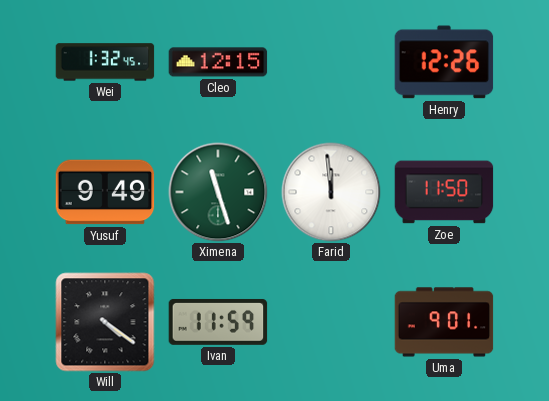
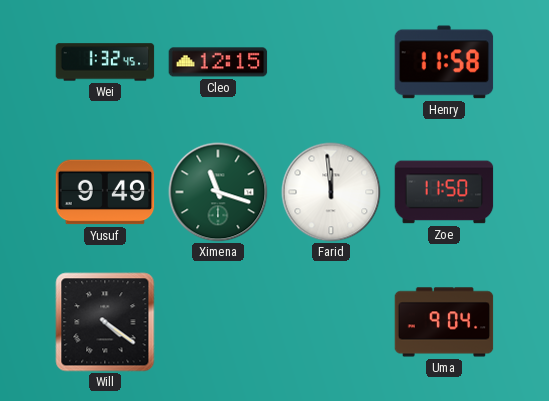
Henry: 12:26 -> 11:58
Ximena: 11:27 -> 11:18
Ivan: 11:59 -> none
Uma: 9:01 -> 9:04
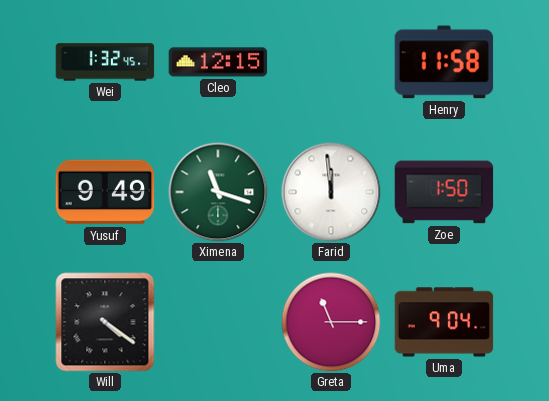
Zoe: 11:50 -> 1:50
Greta: none -> 11:15
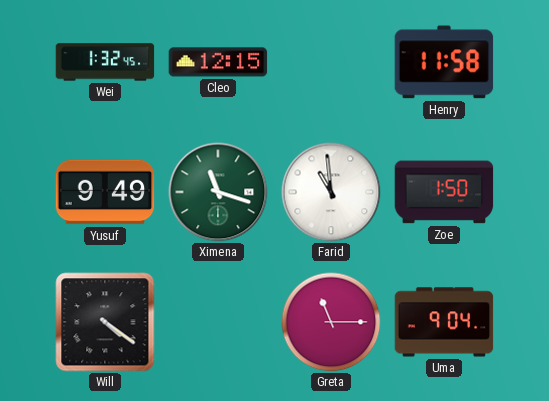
Farid: 11:59 -> 10:59
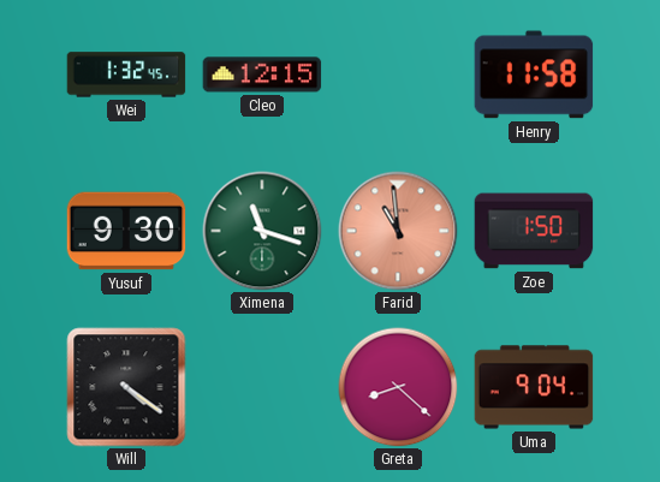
Yusuf: 9:49 -> 9:30
Farid dial: white -> salmon
Greta: 11:15 -> 8:22
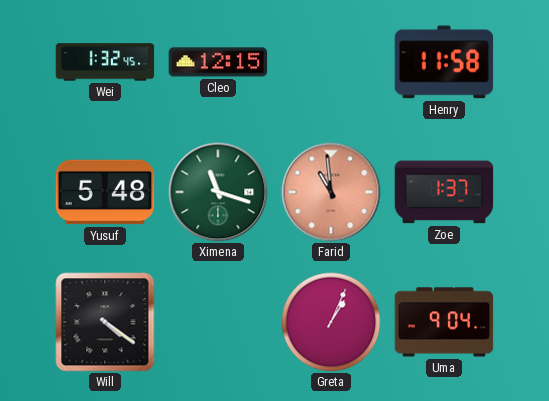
Yusuf: 9:30 -> 5:48
Zoe: 1:50 -> 1:37
Greta: 8:22 -> 1:04
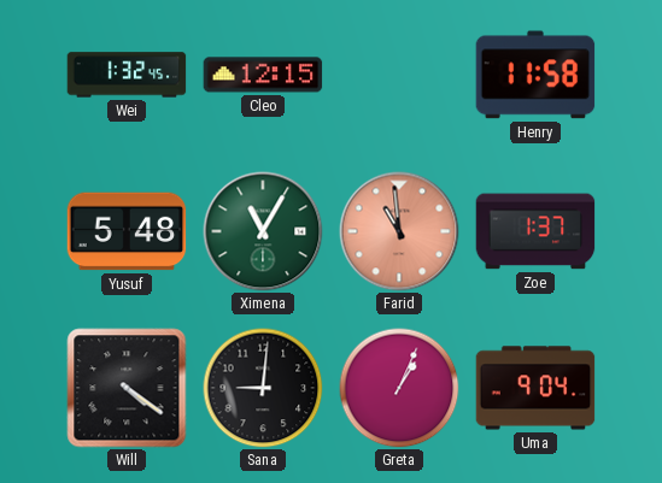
Ximena: 11:18 -> 11:05
Sana: none -> 9:01
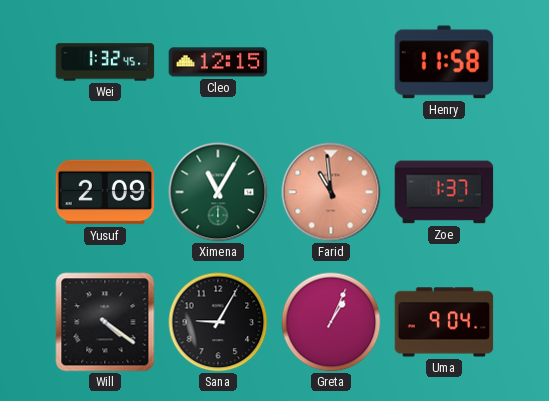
Yusuf: 5:48 -> 2:09
Sana: 9:01 -> 9:05
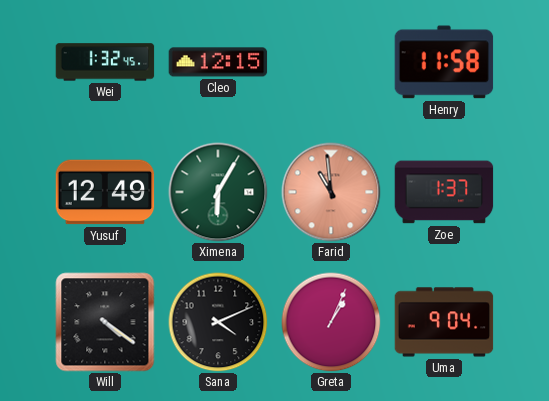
Yusuf: 2:09 -> 12:49
Ximena: 11:05 -> 6:05
Sana: 9:05 -> 4:11
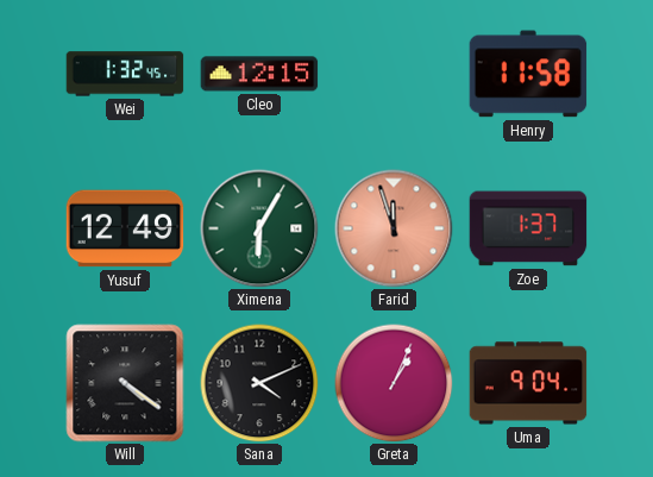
Farid: 10:59 -> 11:57
